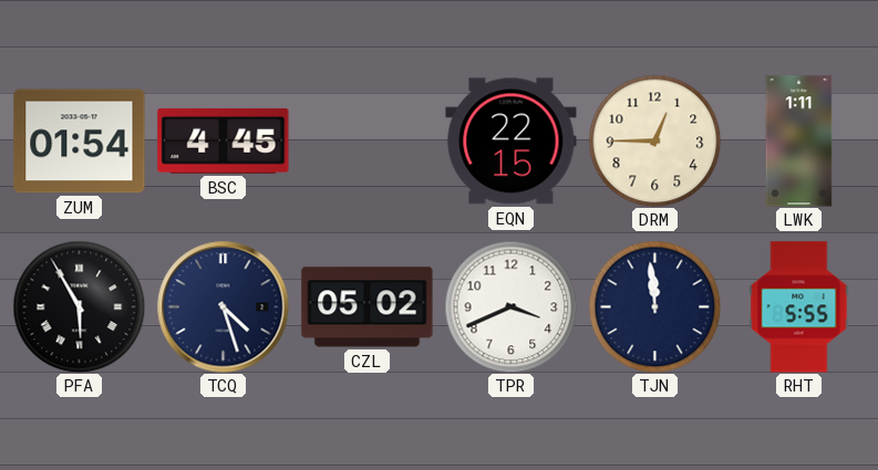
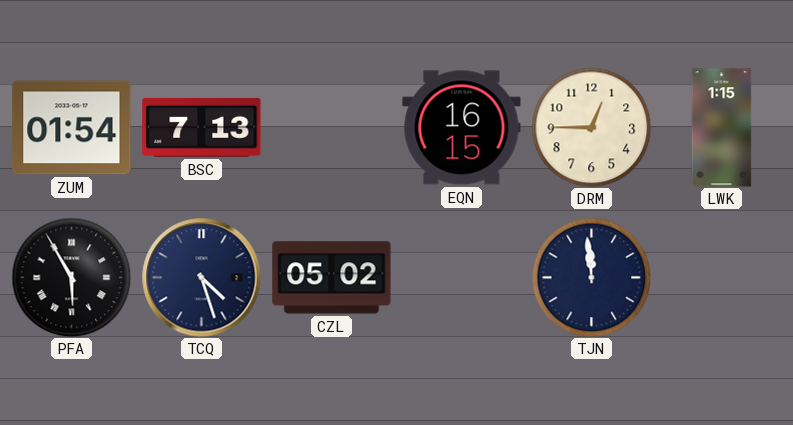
BSC: 4:45 -> 7:13
EQN: 22:15 -> 16:15
LWK: 1:11 -> 1:15
TPR: 3:41 -> none
RHT: 5:55 -> none
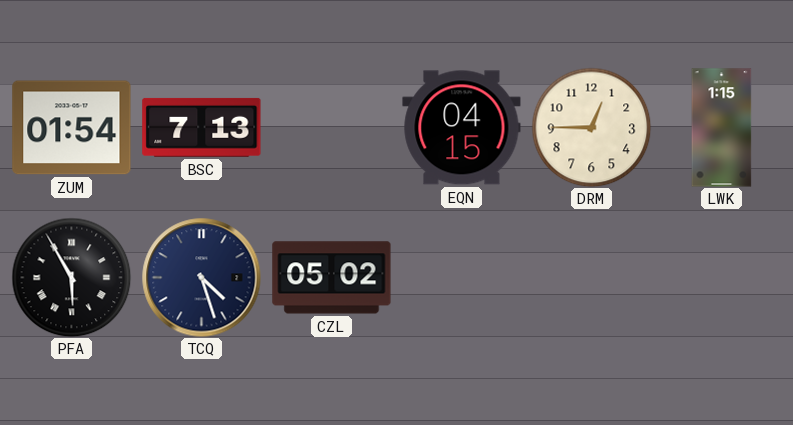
EQN: 16:15 -> 04:15
TJN: 11:59 -> none
